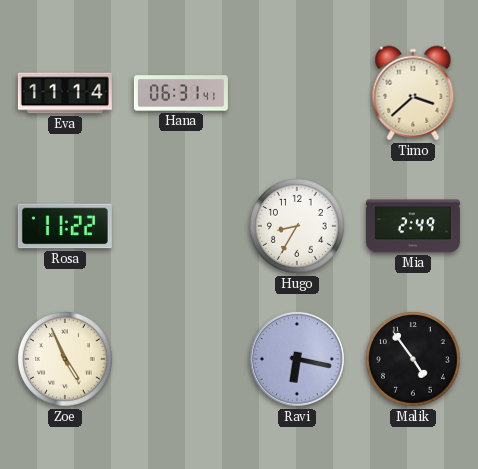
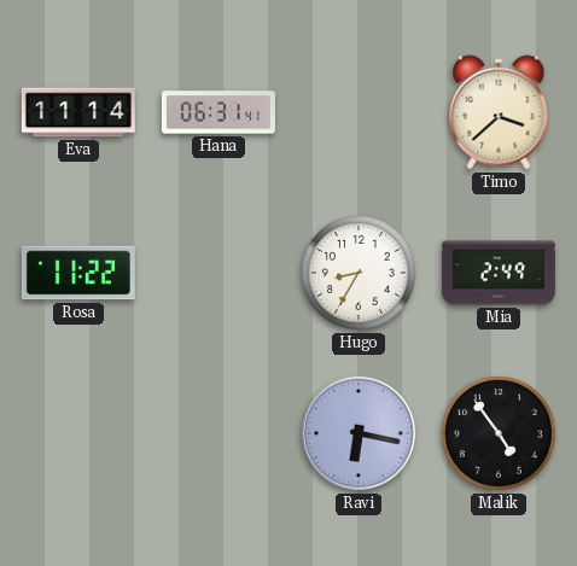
Zoe: 4:56 -> none
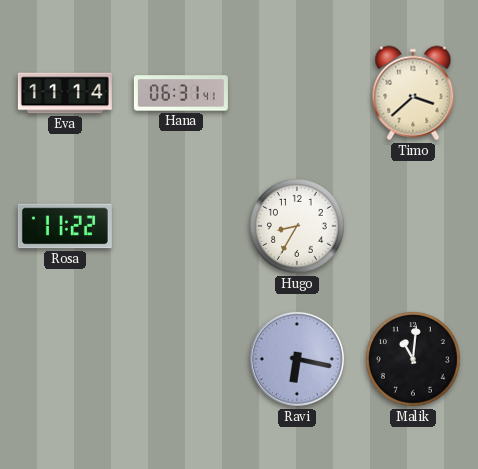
Mia: 2:49 -> none
Malik: 4:54 -> 11:01
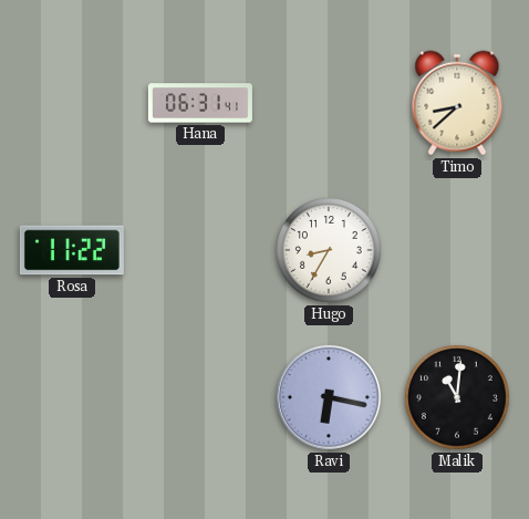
Eva: 11:14 -> none
Timo: 3:38 -> 8:38
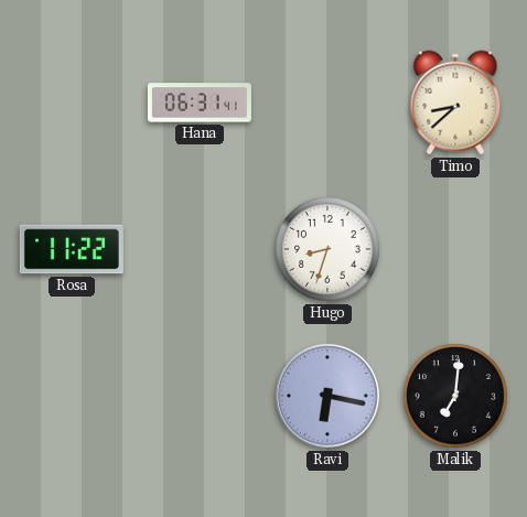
Hugo: 8:35 -> 8:33
Malik: 11:01 -> 7:01
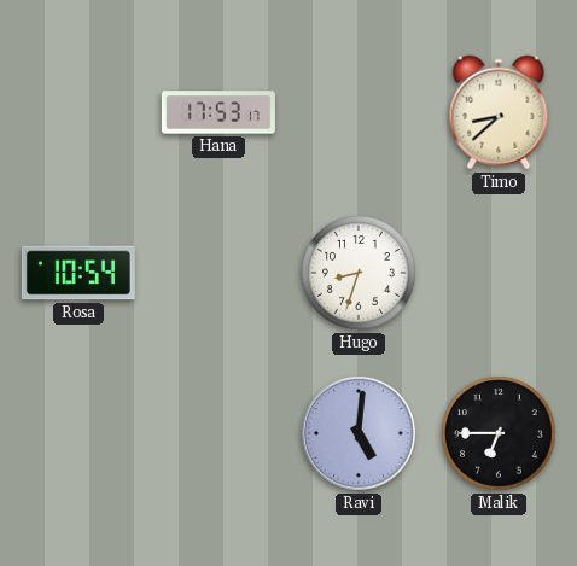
Hana: 06:31 -> 17:53
Rosa: 11:22 -> 10:54
Ravi: 6:17 -> 5:01
Malik: 7:01 -> 6:45
